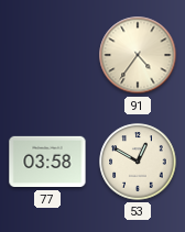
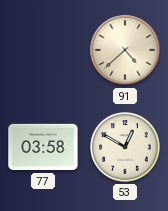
91: 4:36 -> 4:38
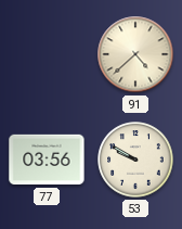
77: 03:58 -> 03:56
53: 12:50 -> 9:50
